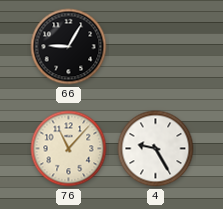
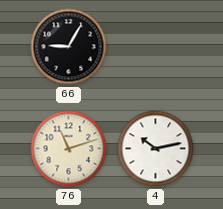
76: 11:07 -> 11:12
4: 9:25 -> 10:13
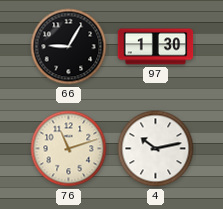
97: none -> 1:30
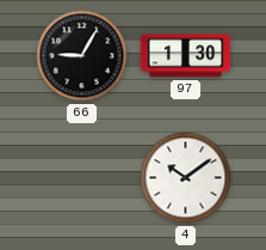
76: 11:12 -> none
4: 10:13 -> 10:09
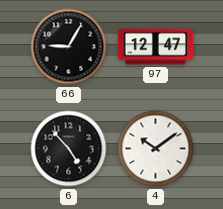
97: 1:30 -> 12:47
6: none -> 4:53
